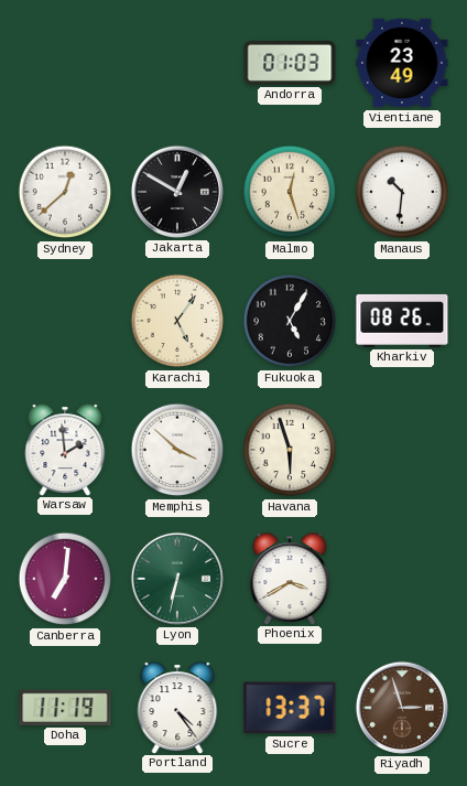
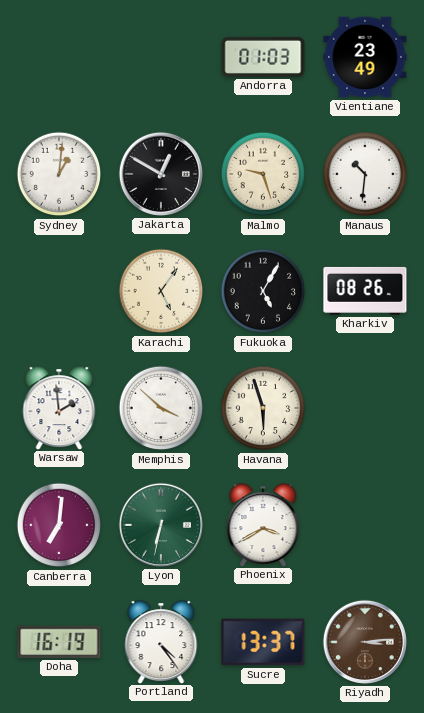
Sydney: 12:38 -> 1:01
Malmo: 12:27 -> 9:27
Doha: 11:19 -> 16:19
Riyadh: 2:57 -> 3:14
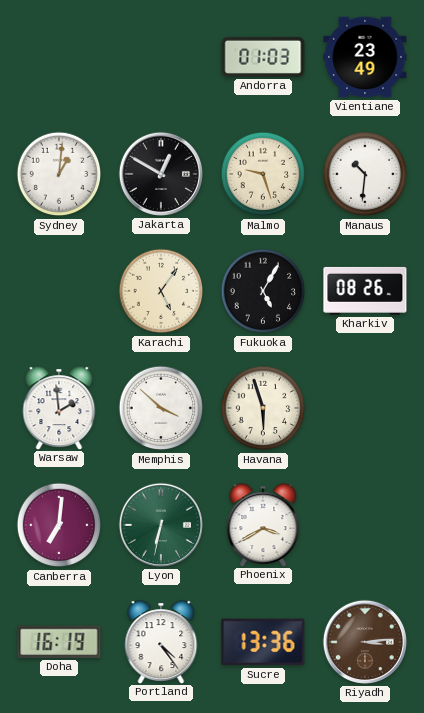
Sucre: 13:37 -> 13:36
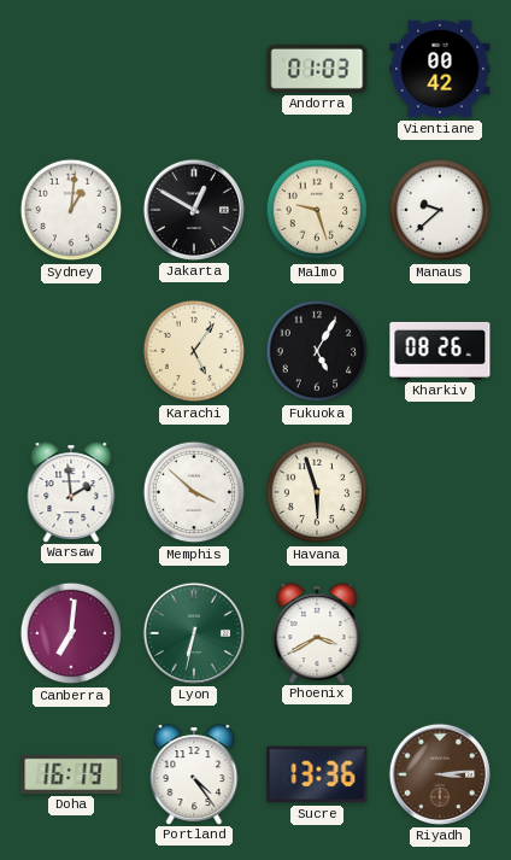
Vientiane: 23:49 -> 00:42
Manaus: 10:31 -> 9:38
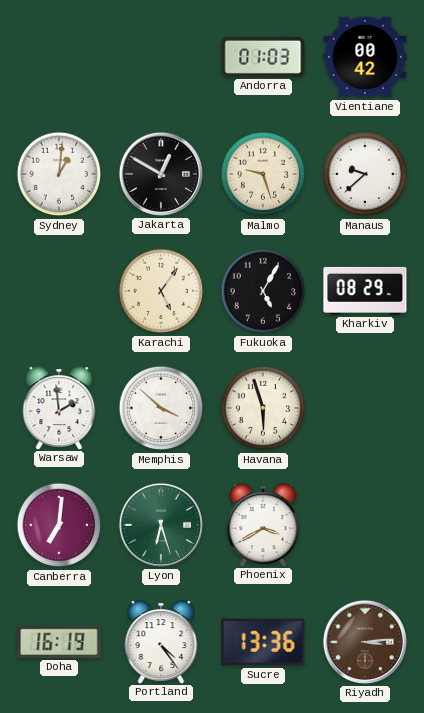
Kharkiv: 08:26 -> 08:29
Lyon: 6:32 -> 6:27
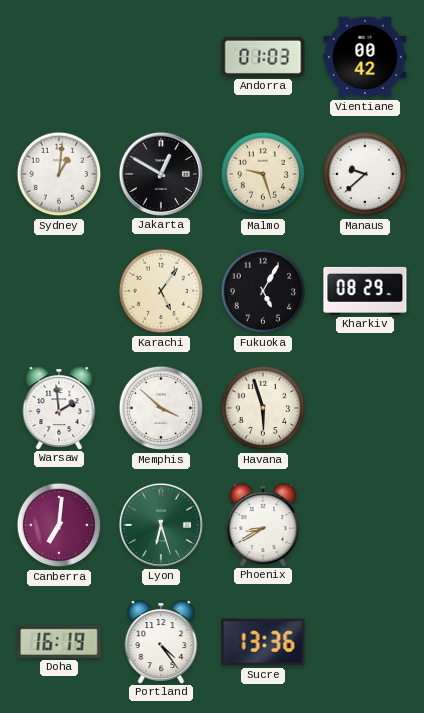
Phoenix: 3:40 -> 8:40
Riyadh: 3:14 -> none
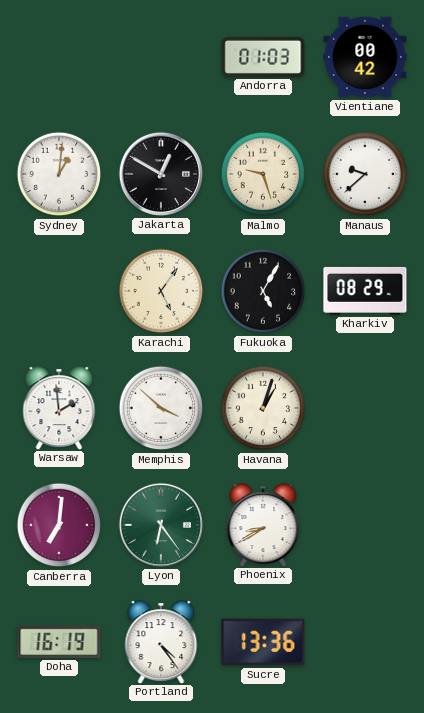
Havana: 5:57 -> 1:03
Lyon: 6:27 -> 6:24
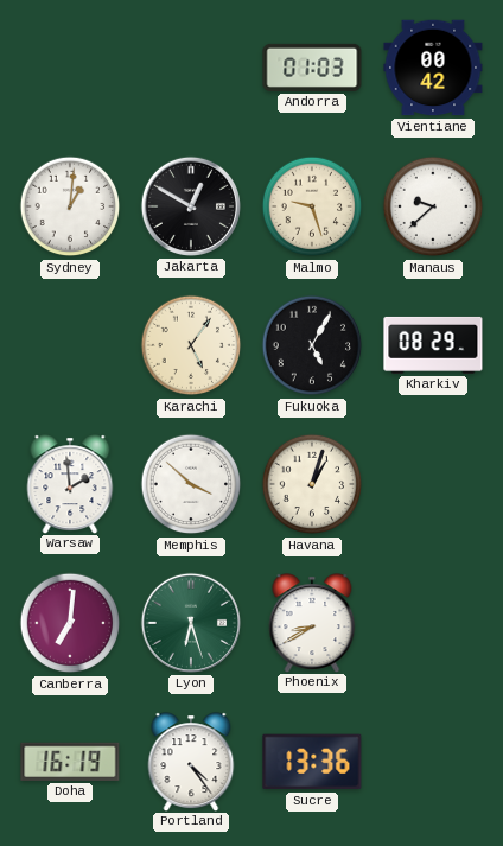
Lyon: 6:24 -> 6:27
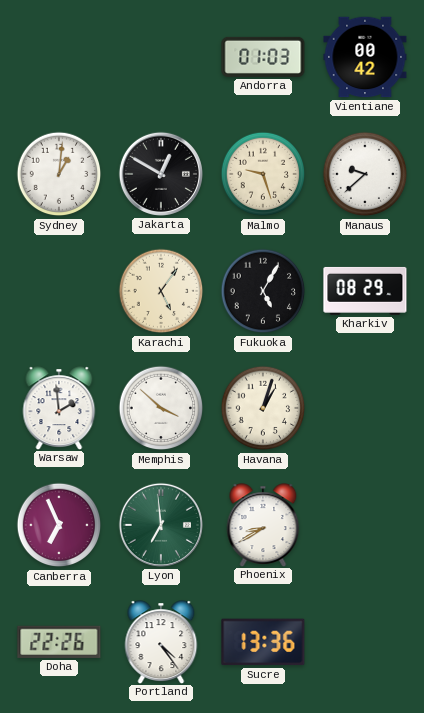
Canberra: 7:01 -> 6:56
Lyon: 6:27 -> 6:59
Doha: 16:19 -> 22:26
